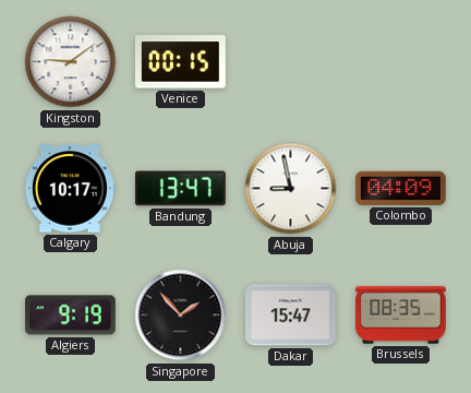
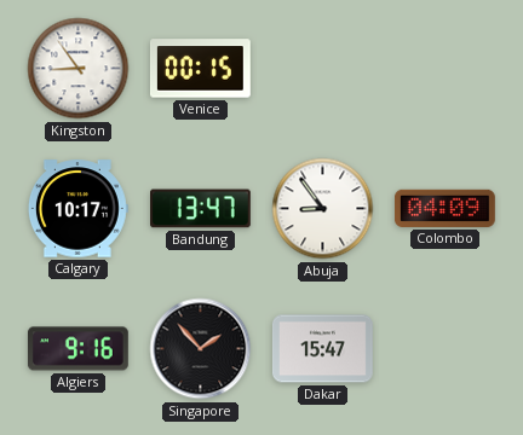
Kingston: 9:09 -> 8:54
Abuja: 8:58 -> 8:54
Algiers: 9:19 -> 9:16
Brussels: 08:35 -> none
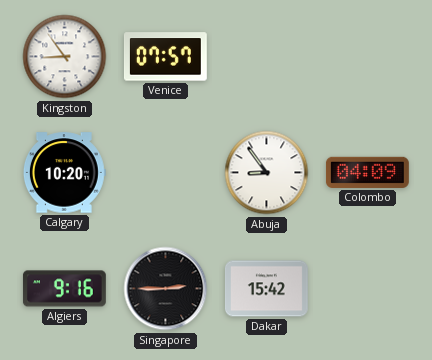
Venice: 00:15 -> 07:57
Calgary: 10:17 -> 10:20
Bandung: 13:47 -> none
Singapore: 1:53 -> 2:45
Dakar: 15:47 -> 15:42
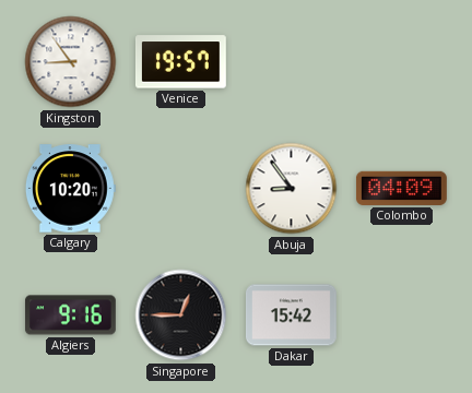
Venice: 07:57 -> 19:57
Singapore: 2:45 -> 12:45
